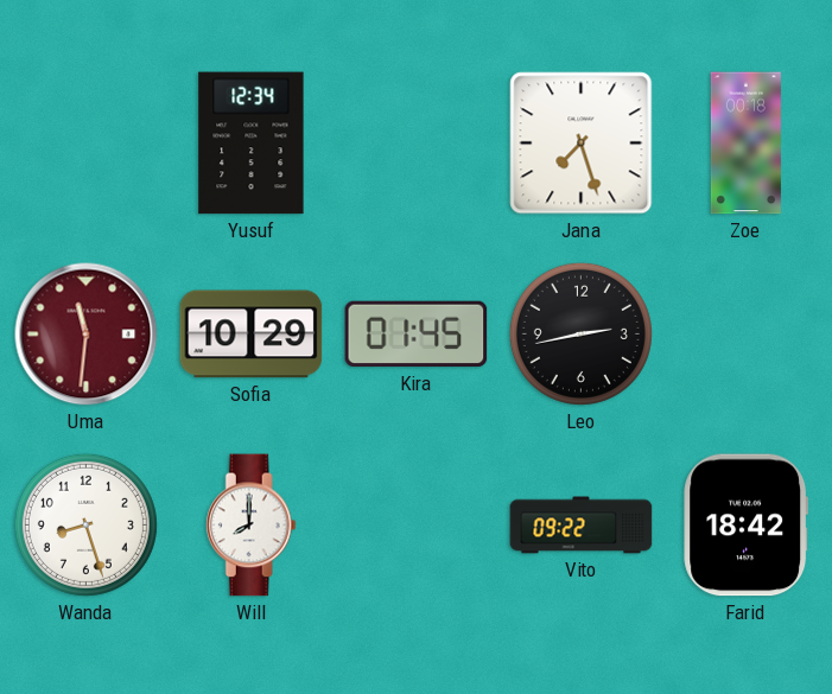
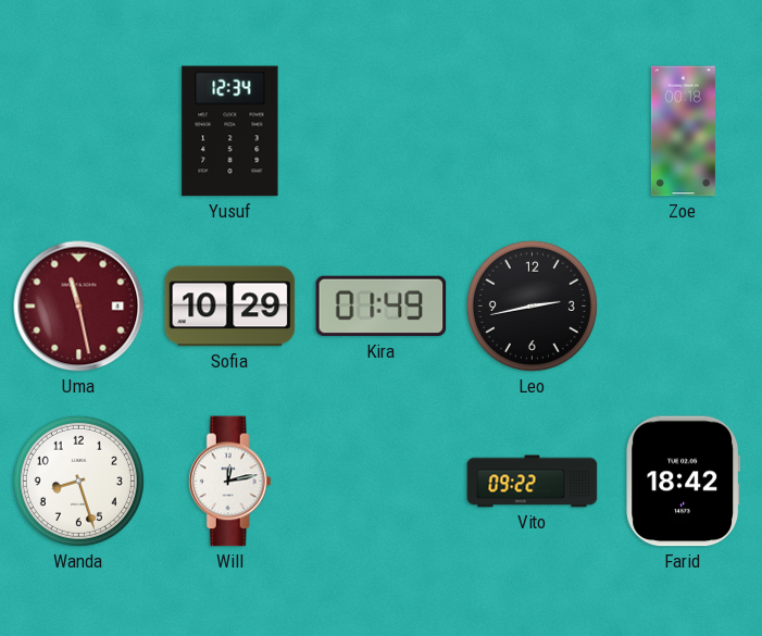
Jana: 7:27 -> none
Uma: 11:31 -> 11:28
Kira: 01:45 -> 01:49
Will: 8:00 -> 12:13
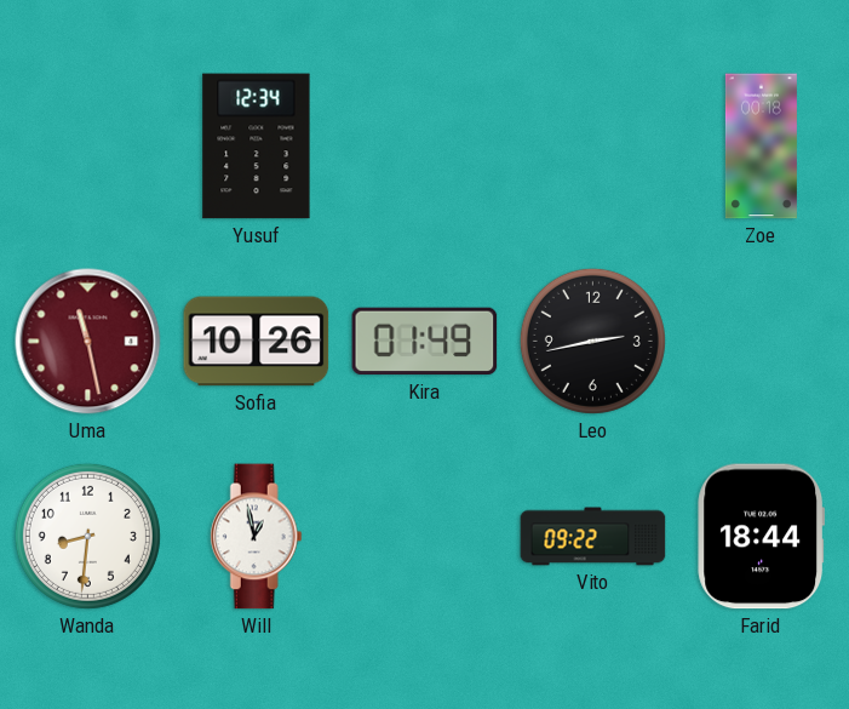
Sofia: 10:29 -> 10:26
Wanda: 8:27 -> 8:31
Will: 12:13 -> 12:58
Farid: 18:42 -> 18:44
